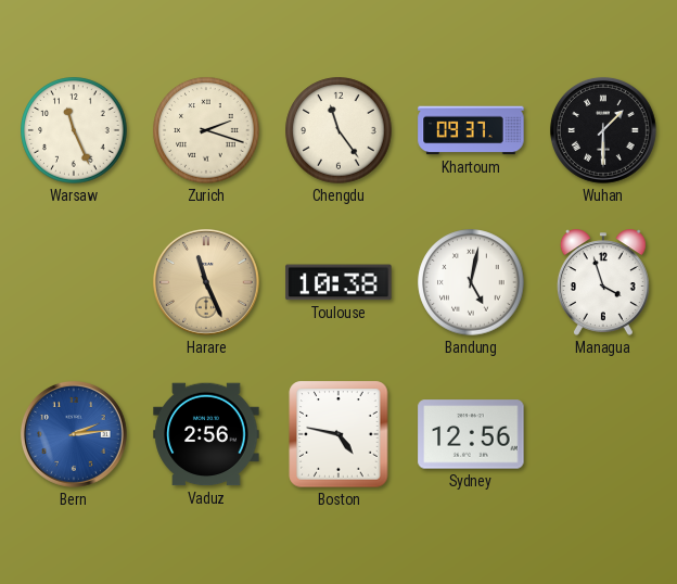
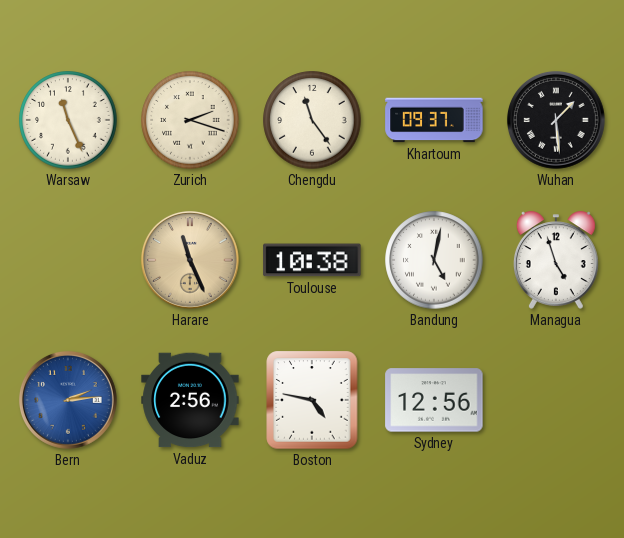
Wuhan: 1:30 -> 1:29
Managua: 3:57 -> 4:57
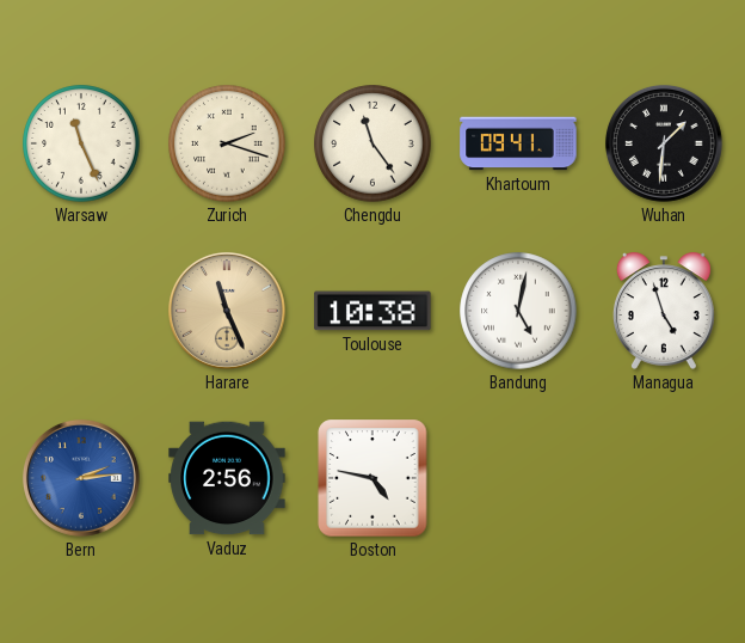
Khartoum: 09:37 -> 09:41
Wuhan: 1:29 -> 1:31
Sydney: 12:56 -> none
